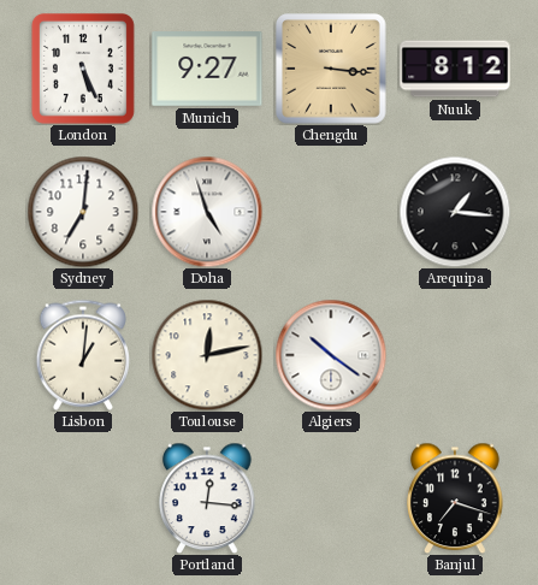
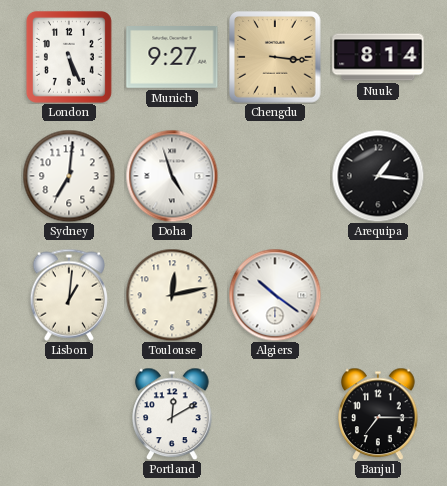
Nuuk: 8:12 -> 8:14
Portland: 12:16 -> 12:10
Banjul: 7:18 -> 7:15
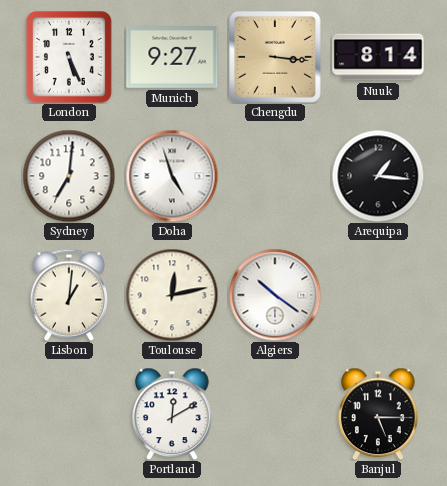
Banjul: 7:15 -> 5:15
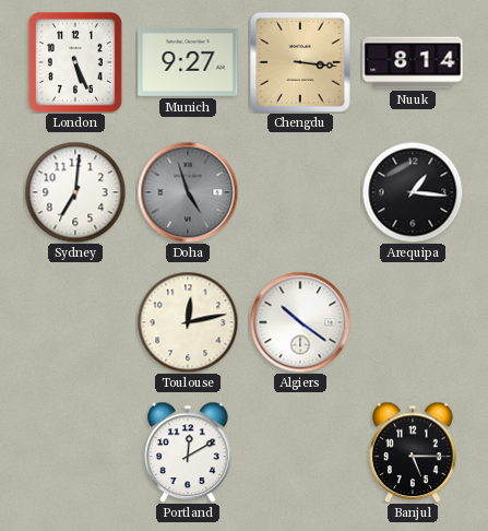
Doha dial: white -> grey
Lisbon: 1:01 -> none
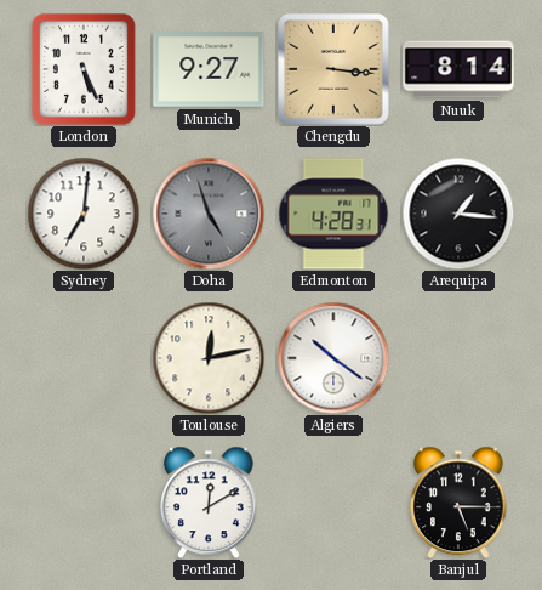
Edmonton: none -> 4:28
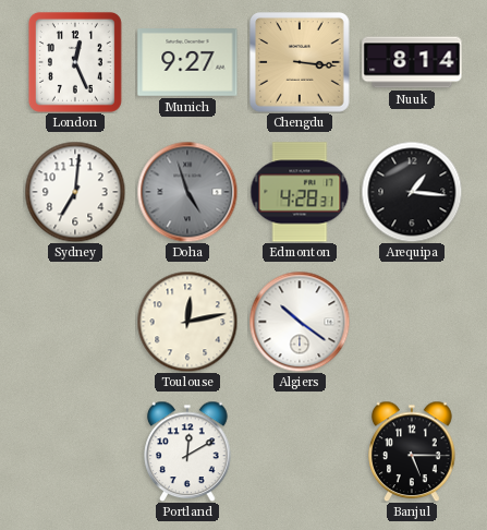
London: 5:26 -> 12:26
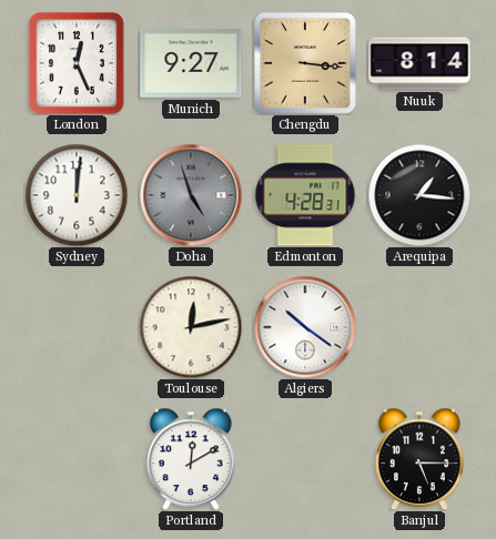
Sydney: 7:01 -> 12:01
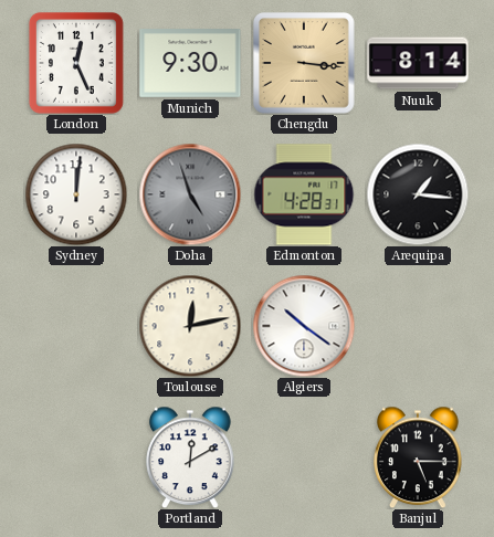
Munich: 9:27 -> 9:30
